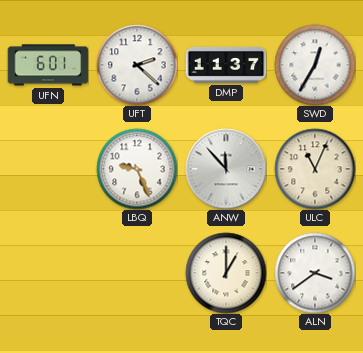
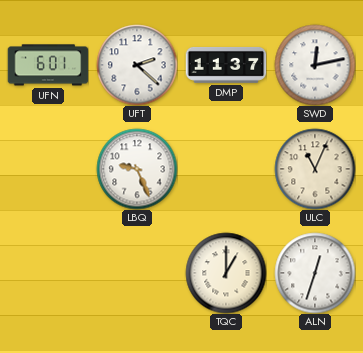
SWD: 12:35 -> 12:13
ANW: 11:53 -> none
ALN: 3:39 -> 12:33
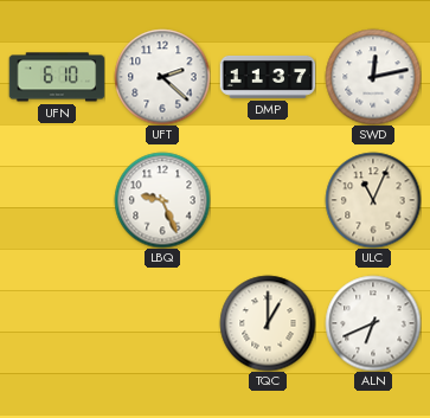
UFN: 6:01 -> 6:10
ALN: 12:33 -> 6:41
